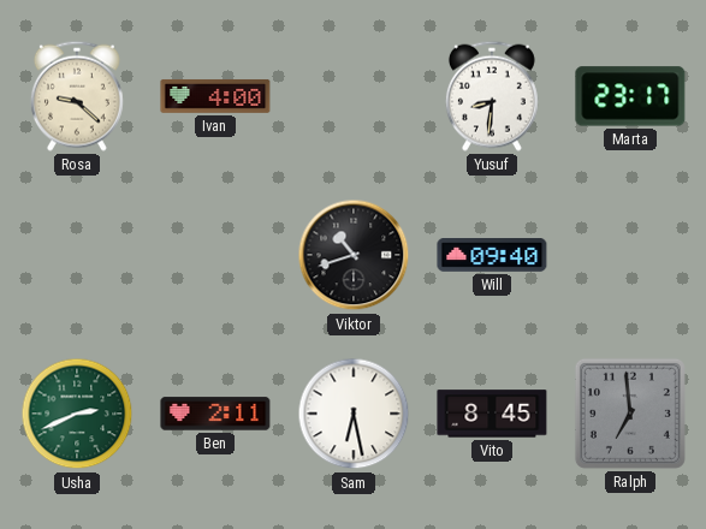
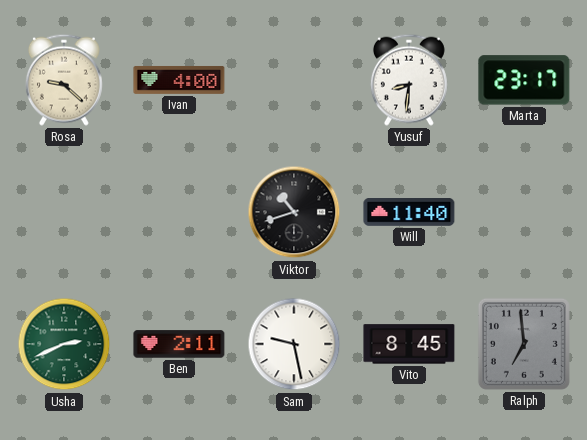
Will: 09:40 -> 11:40
Sam: 6:28 -> 9:28
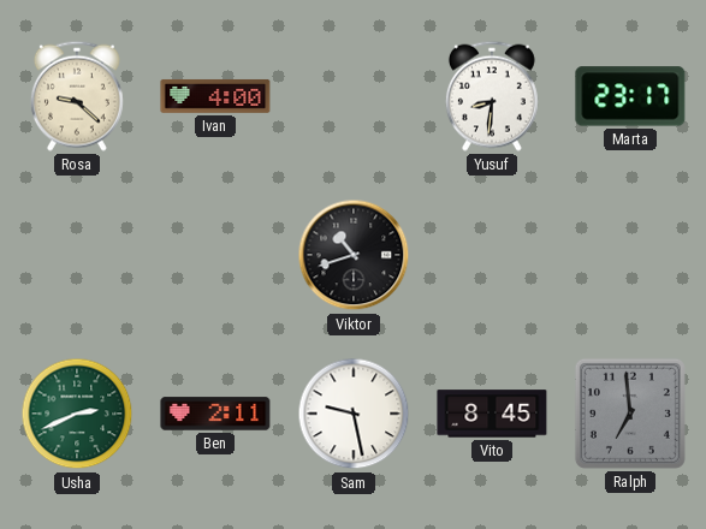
Will: 11:40 -> none
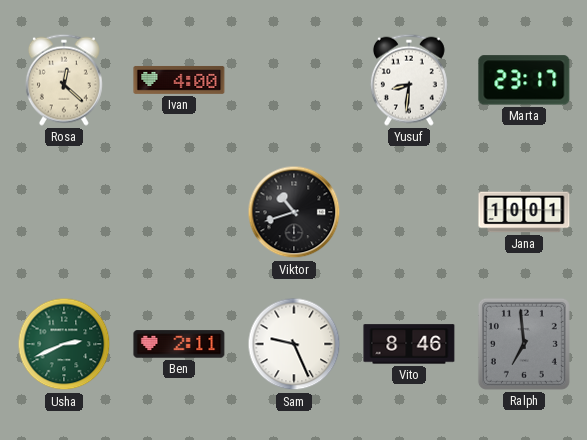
Rosa: 9:22 -> 12:22
Jana: none -> 10:01
Sam: 9:28 -> 9:26
Vito: 8:45 -> 8:46
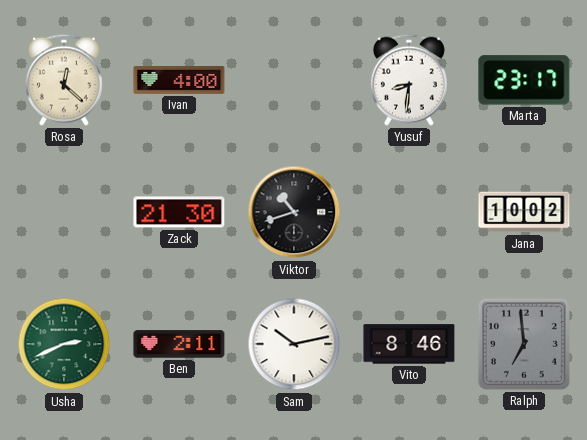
Zack: none -> 21:30
Jana: 10:01 -> 10:02
Sam: 9:26 -> 10:13
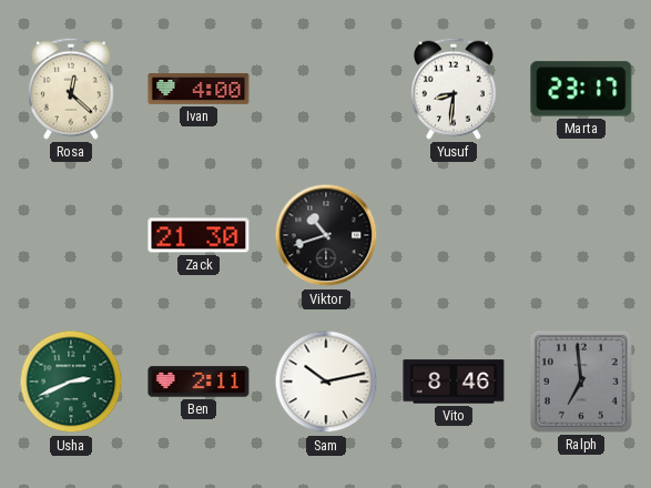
Jana: 10:02 -> none
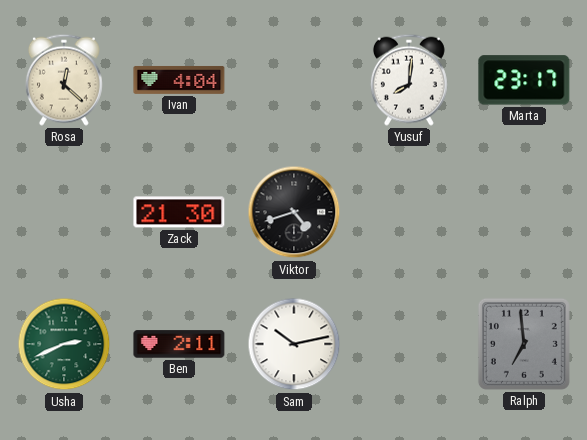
Ivan: 4:00 -> 4:04
Yusuf: 8:31 -> 8:01
Viktor: 10:42 -> 4:42
Vito: 8:46 -> none
